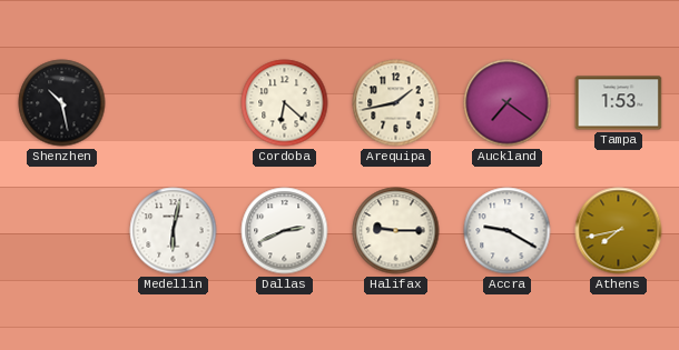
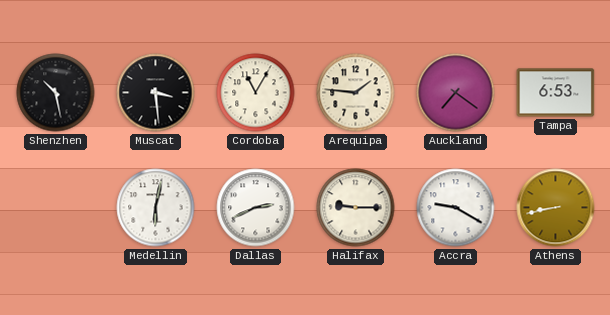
Muscat: none -> 3:29
Cordoba: 6:22 -> 11:05
Arequipa: 1:43 -> 1:46
Tampa: 1:53 -> 6:53
Athens: 7:43 -> 8:43
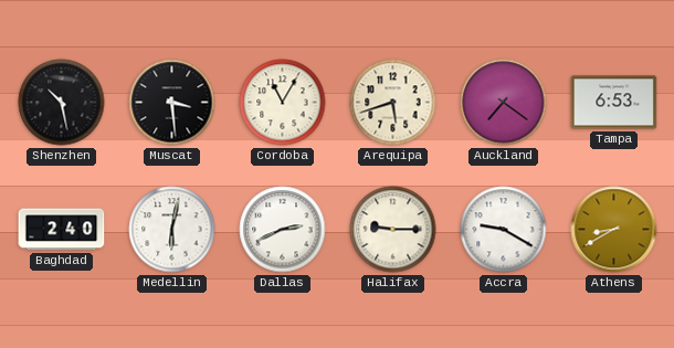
Arequipa: 1:46 -> 5:42
Baghdad: none -> 2:40
Athens: 8:43 -> 8:40
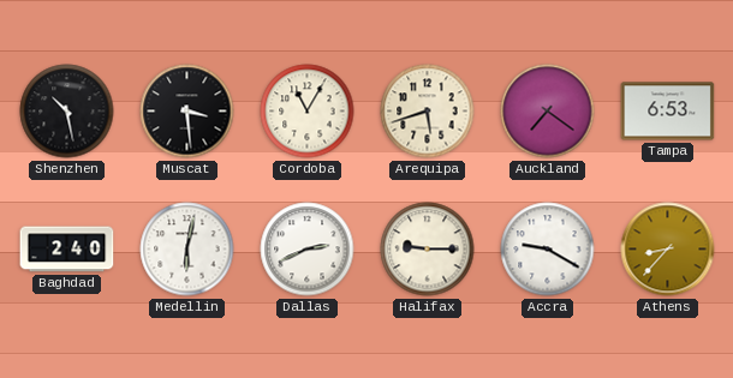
Athens: 8:40 -> 8:37
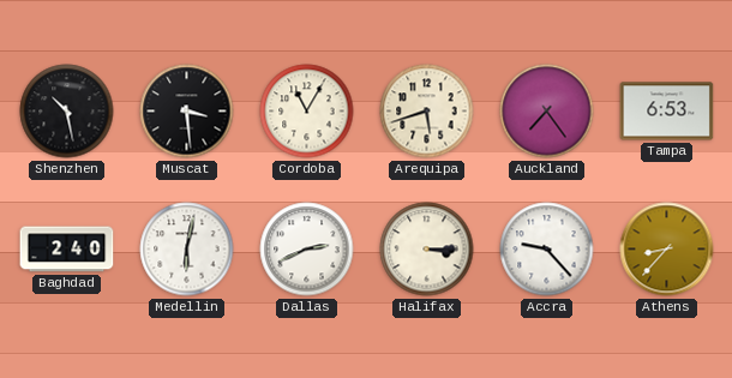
Auckland: 7:21 -> 7:24
Halifax: 9:15 -> 3:15
Accra: 9:20 -> 9:23
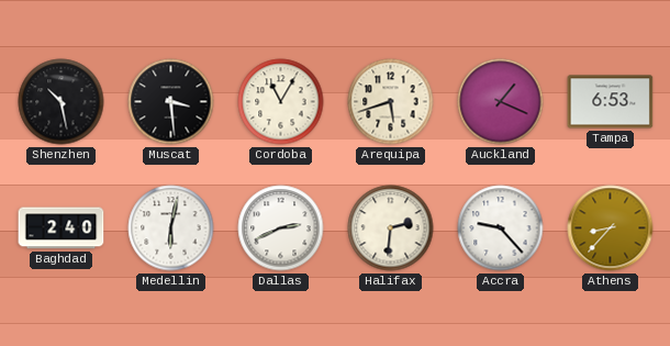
Auckland: 7:24 -> 1:19
Halifax: 3:15 -> 2:31
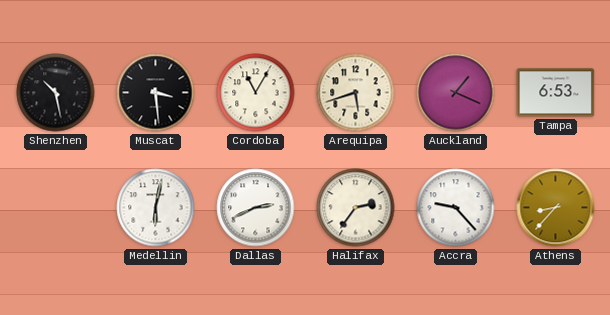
Baghdad: 2:40 -> none
Halifax: 2:31 -> 2:36
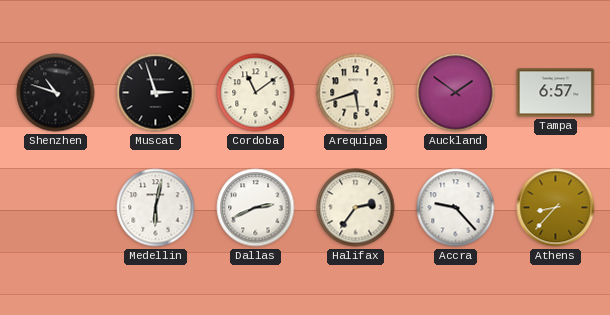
Shenzhen: 10:28 -> 10:48
Muscat: 3:29 -> 2:57
Cordoba: 11:05 -> 11:09
Auckland: 1:19 -> 1:51
Tampa: 6:53 -> 6:57
